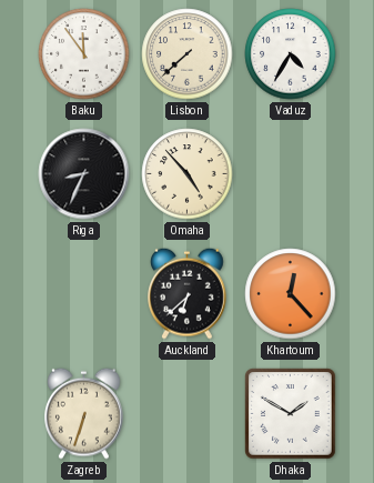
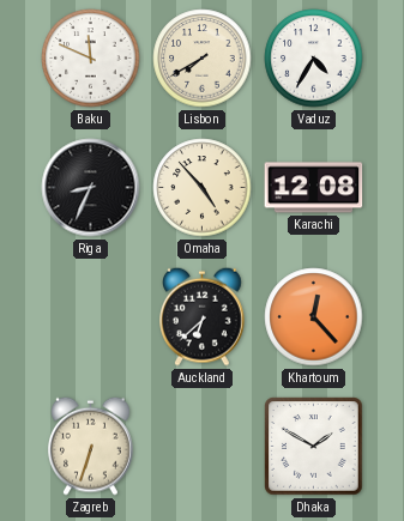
Baku: 11:54 -> 11:49
Lisbon: 7:38 -> 7:40
Karachi: none -> 12:08
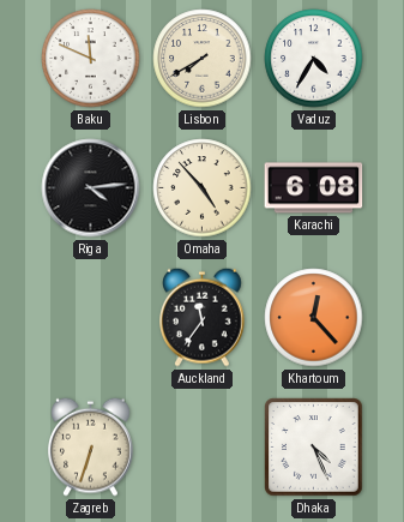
Riga: 8:34 -> 4:14
Karachi: 12:08 -> 6:08
Auckland: 6:38 -> 11:36
Dhaka: 1:50 -> 4:26
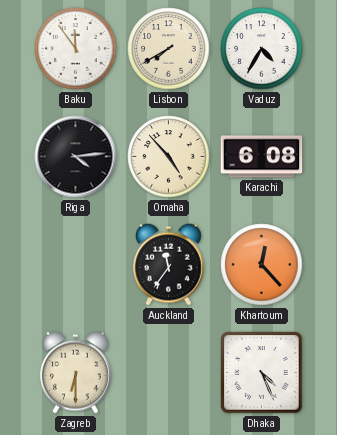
Baku: 11:49 -> 11:54
Zagreb: 6:33 -> 6:30
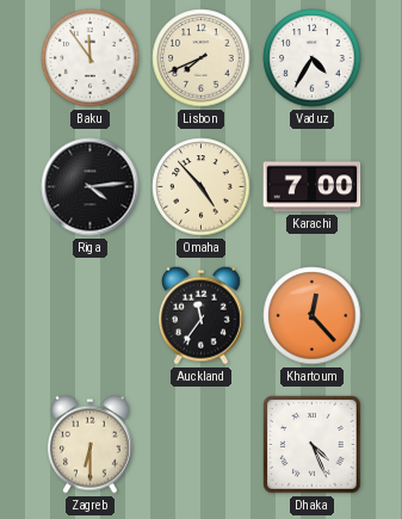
Lisbon: 7:40 -> 7:41
Karachi: 6:08 -> 7:00
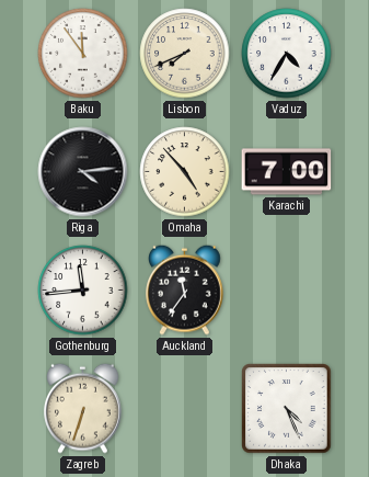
Gothenburg: none -> 11:44
Khartoum: 12:23 -> none
Zagreb: 6:30 -> 6:33
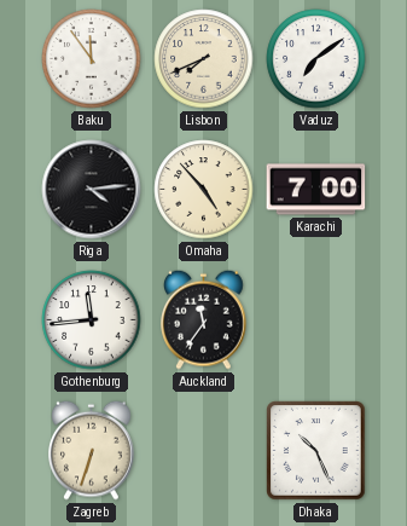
Vaduz: 4:35 -> 7:09
Dhaka: 4:26 -> 10:26
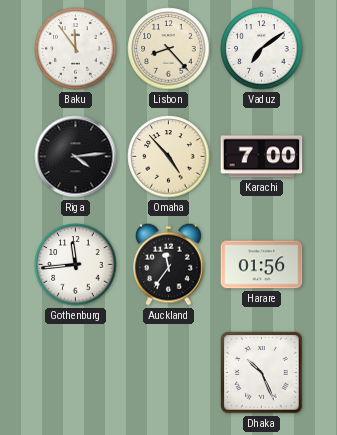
Lisbon: 7:41 -> 8:23
Harare: none -> 01:56
Zagreb: 6:33 -> none
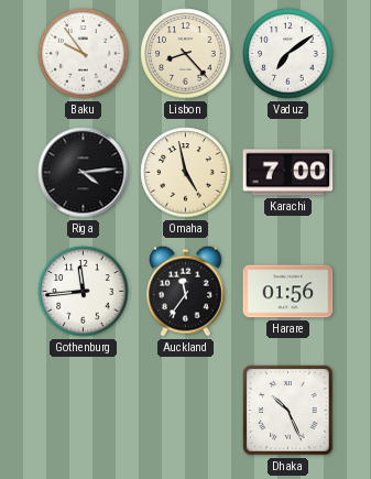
Baku: 11:54 -> 9:54
Omaha: 4:53 -> 4:58
